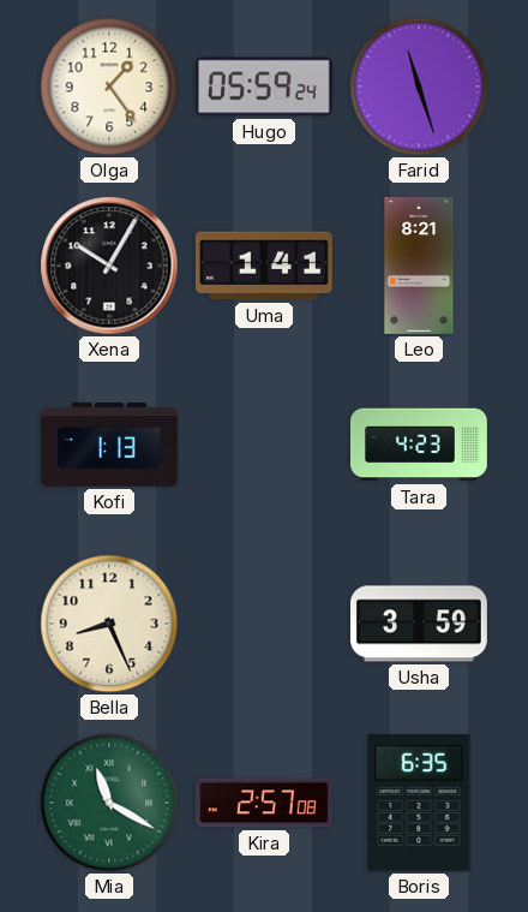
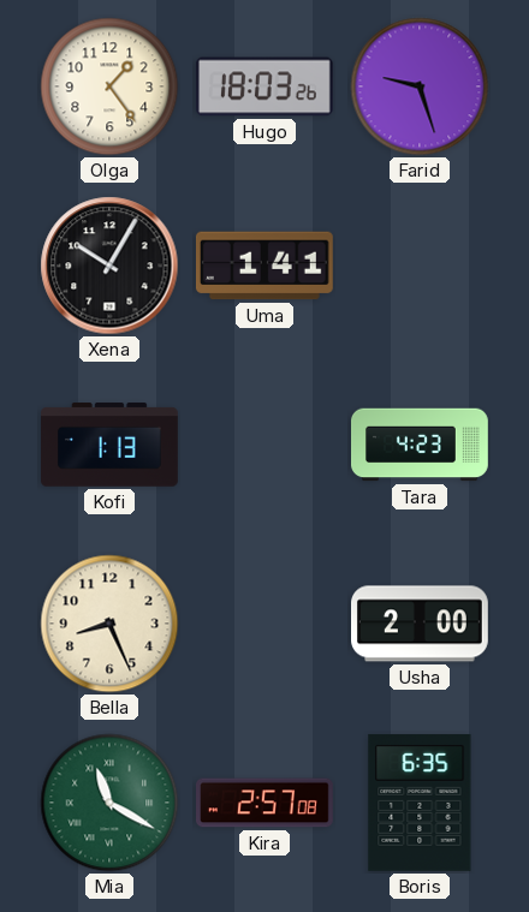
Hugo: 05:59 -> 18:03
Farid: 11:27 -> 9:27
Leo: 8:21 -> none
Usha: 3:59 -> 2:00
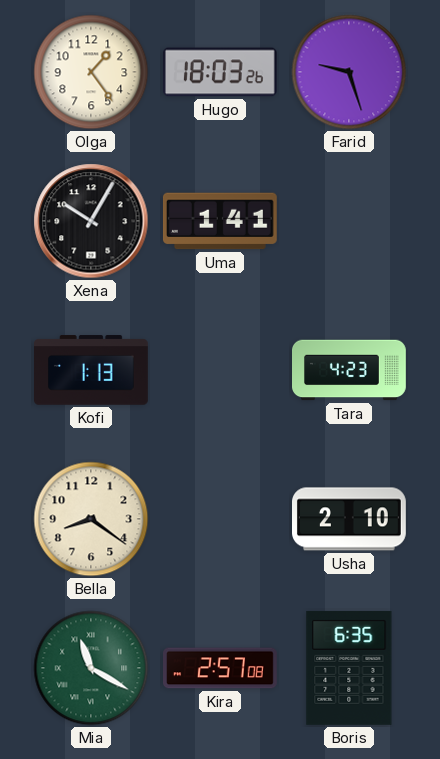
Bella: 8:26 -> 8:21
Usha: 2:00 -> 2:10
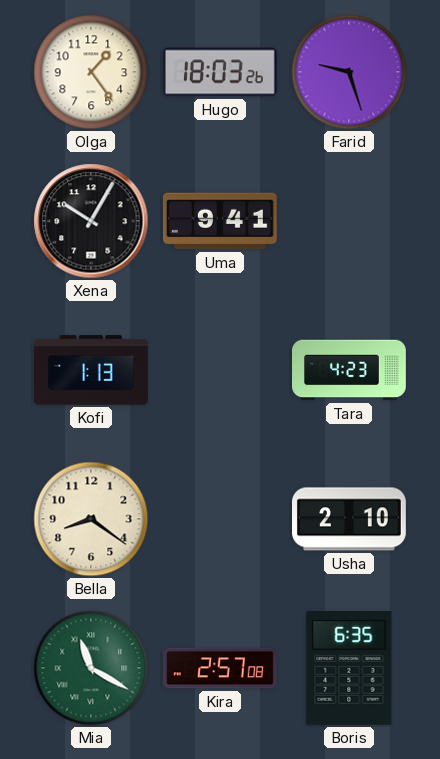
Uma: 1:41 -> 9:41
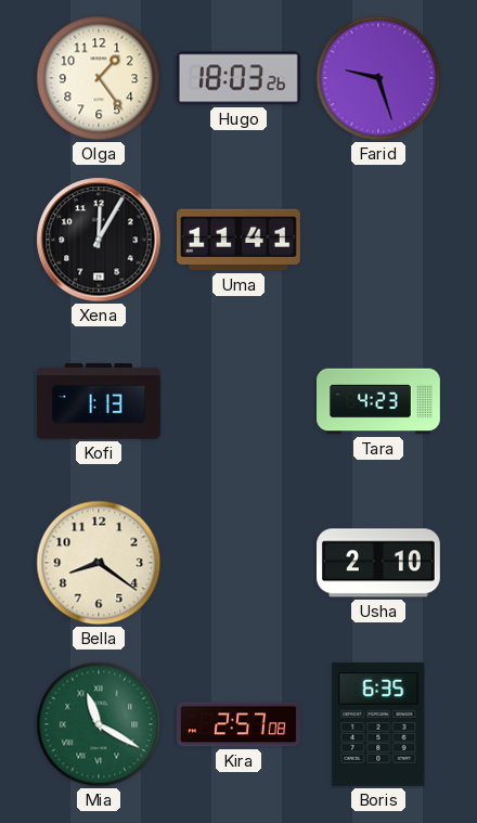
Xena: 10:05 -> 12:05
Uma: 9:41 -> 11:41
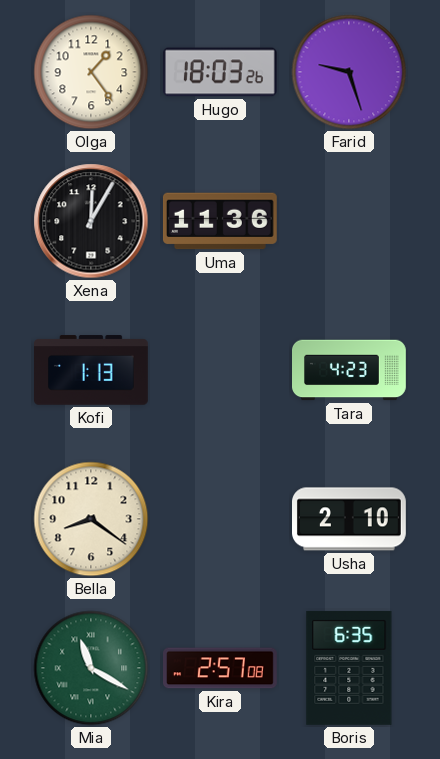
Uma: 11:41 -> 11:36
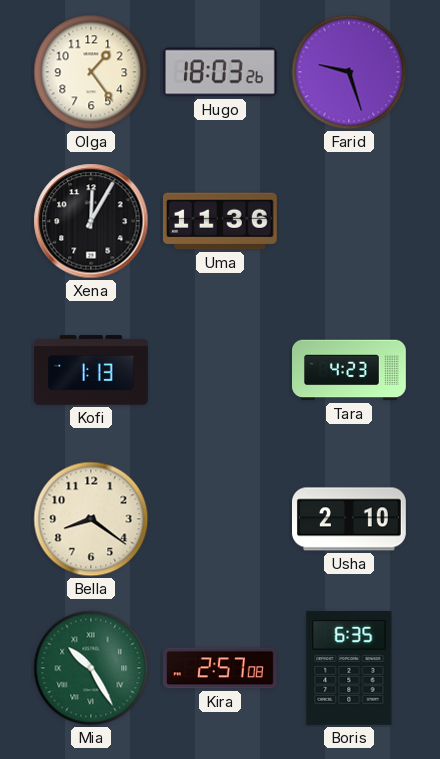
Mia: 11:20 -> 10:25
